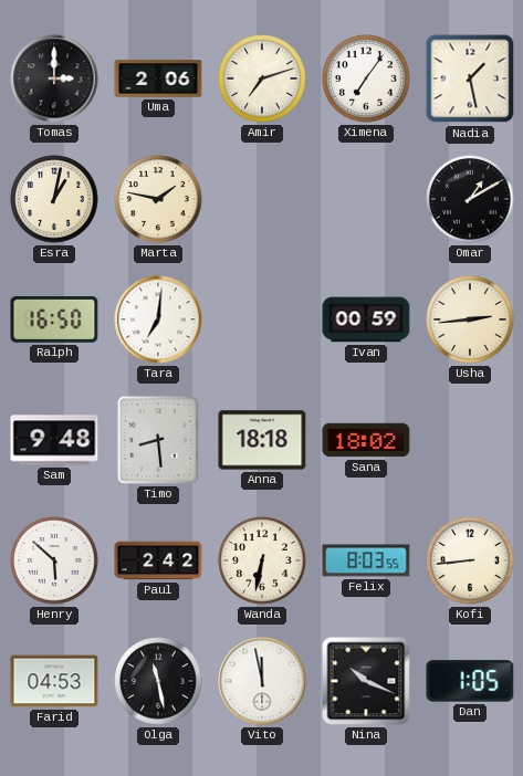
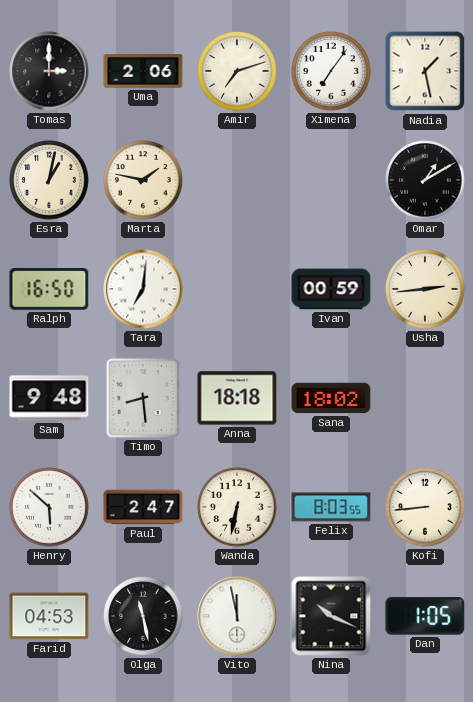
Paul: 2:42 -> 2:47
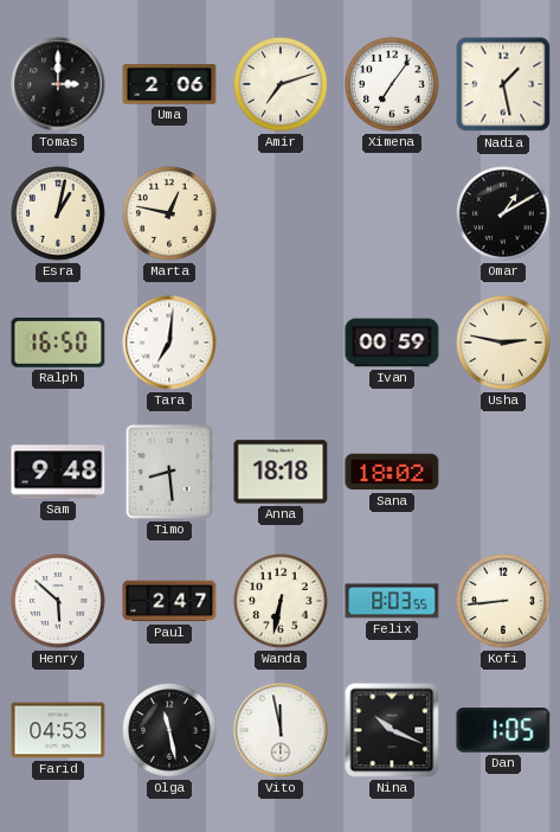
Marta: 1:47 -> 12:47
Usha: 2:44 -> 2:47
